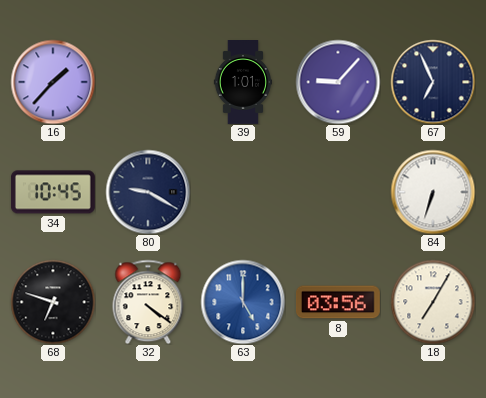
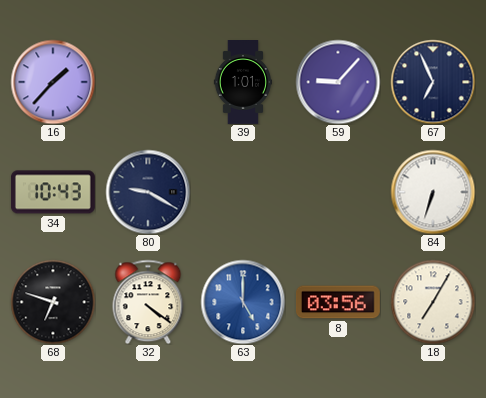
34: 10:45 -> 10:43
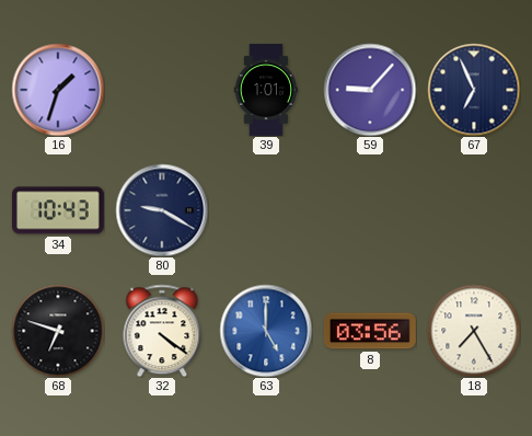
16: 1:37 -> 1:33
84: 6:33 -> none
18: 7:05 -> 7:25
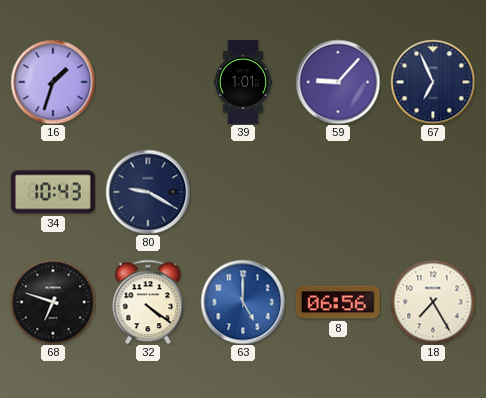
8: 03:56 -> 06:56
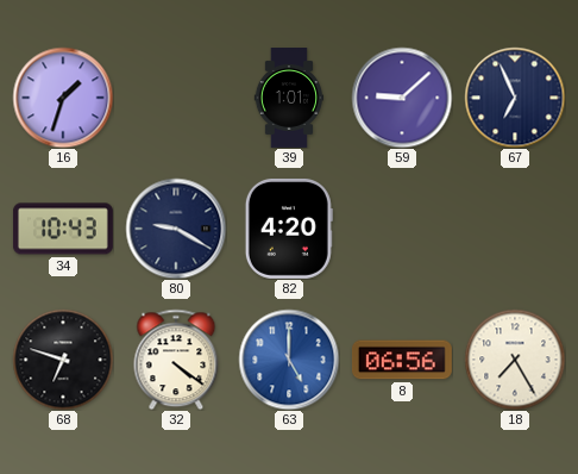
59: 9:07 -> 9:08
82: none -> 4:20
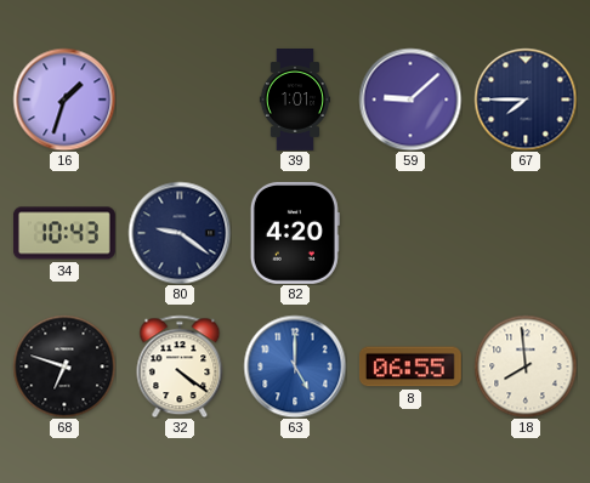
67: 6:56 -> 7:45
80: 9:20 -> 9:21
8: 06:56 -> 06:55
18: 7:25 -> 7:59
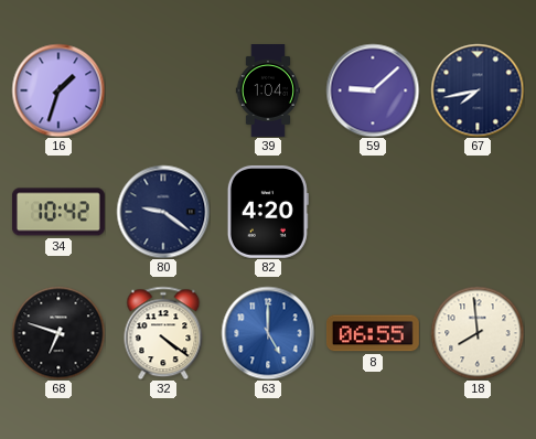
39: 1:01 -> 1:04
67: 7:45 -> 7:43
34: 10:43 -> 10:42
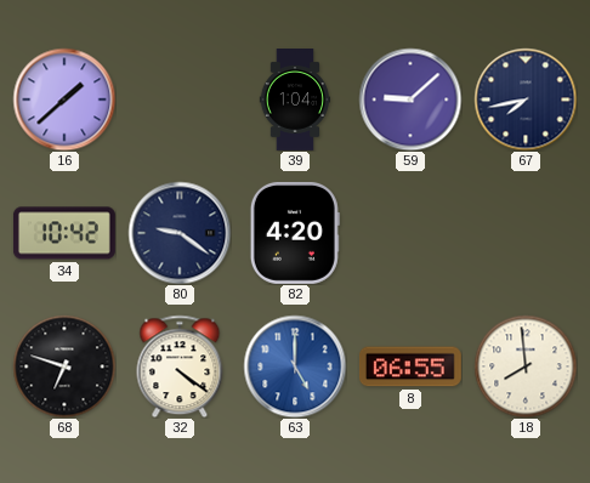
16: 1:33 -> 1:38
